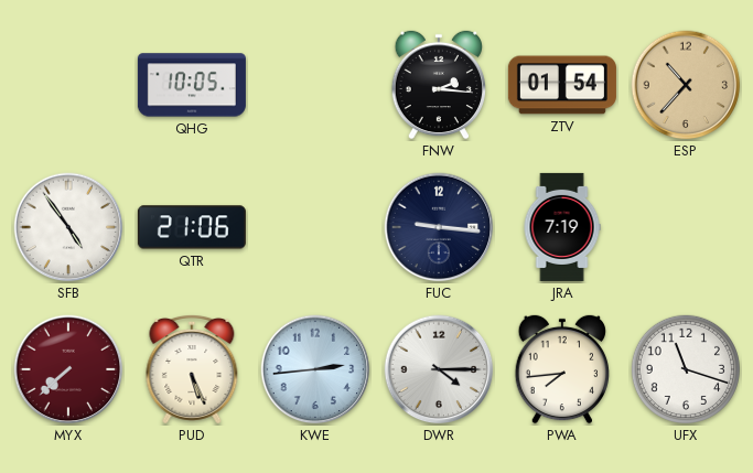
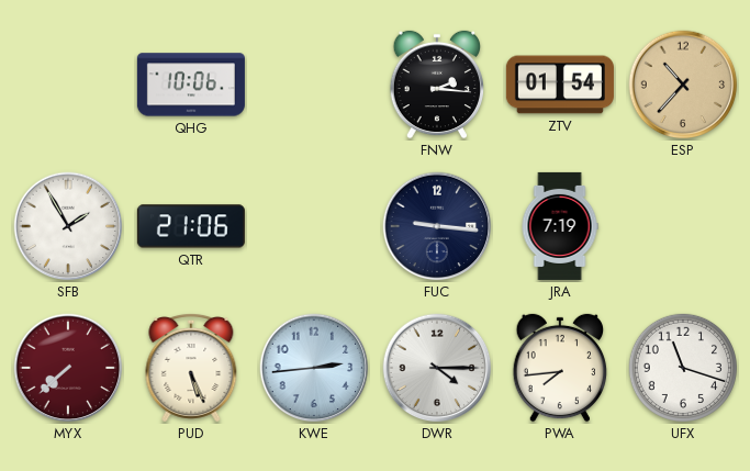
QHG: 10:05 -> 10:06
SFB: 4:54 -> 1:55
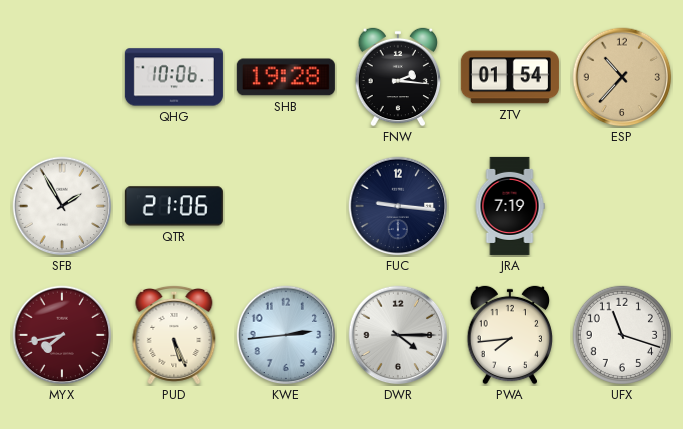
SHB: none -> 19:28
MYX: 7:38 -> 7:43
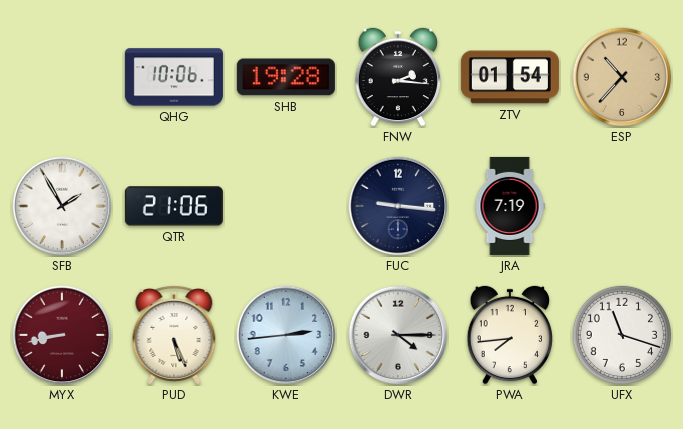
MYX: 7:43 -> 8:43
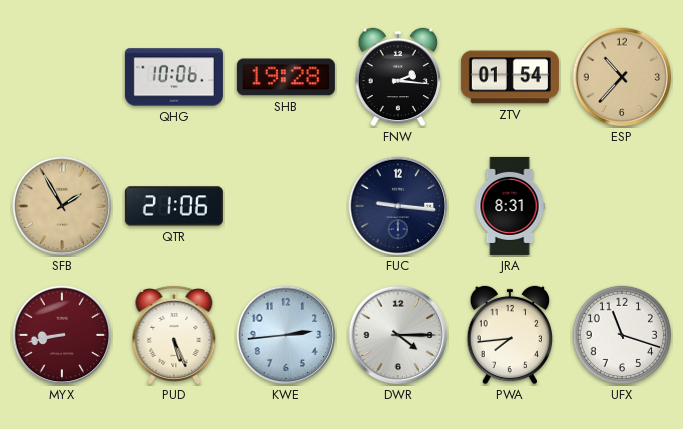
SFB dial: white -> champagne
JRA: 7:19 -> 8:31
